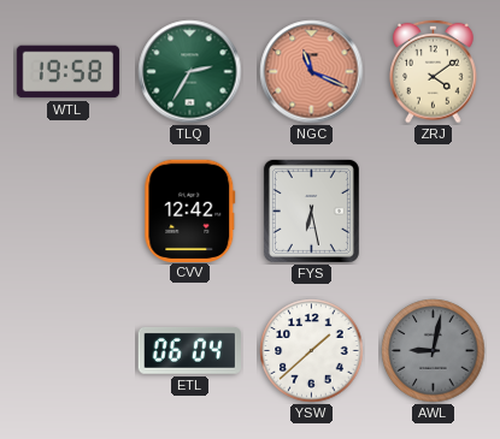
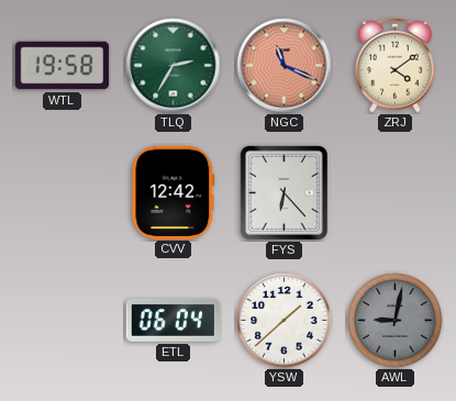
FYS: 6:28 -> 6:23
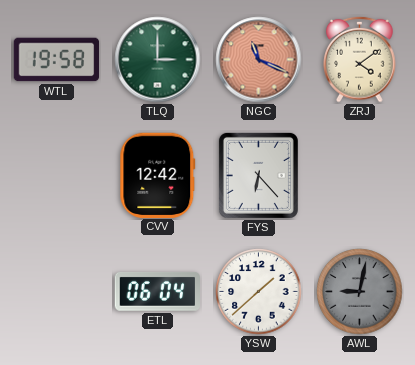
TLQ: 2:35 -> 3:00
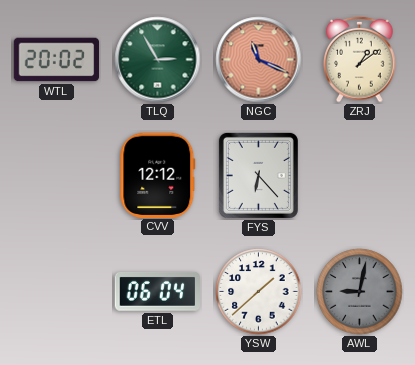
WTL: 19:58 -> 20:02
TLQ: 3:00 -> 2:55
ZRJ: 4:09 -> 1:09
CVV: 12:42 -> 12:12
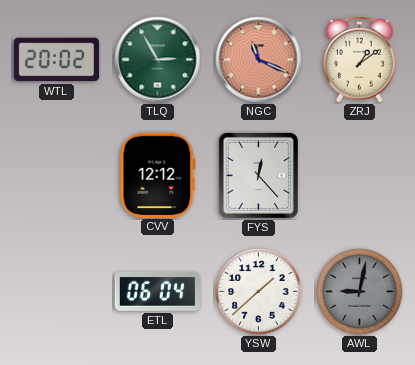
FYS: 6:23 -> 12:23
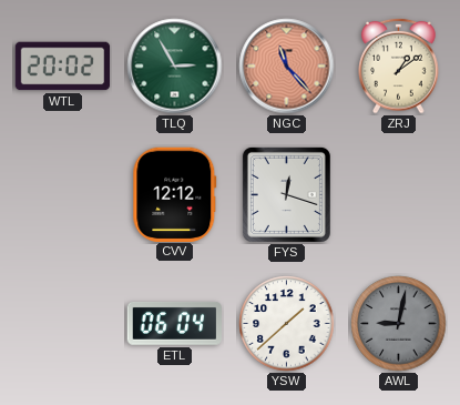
NGC: 11:19 -> 11:23
FYS: 12:23 -> 12:18
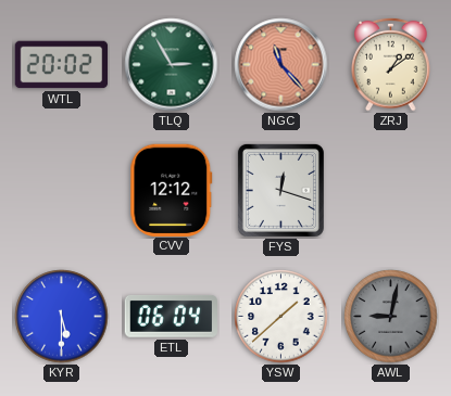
KYR: none -> 5:30
